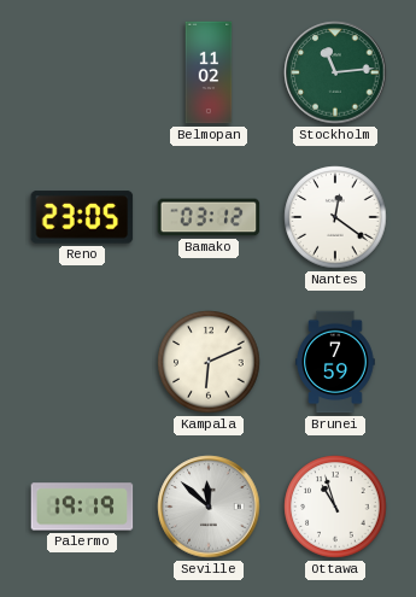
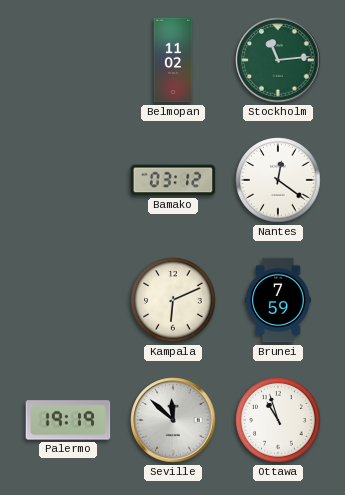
Reno: 23:05 -> none
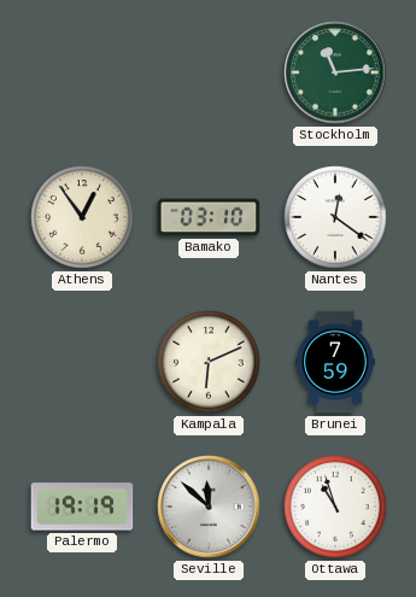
Belmopan: 11:02 -> none
Athens: none -> 12:54
Bamako: 03:12 -> 03:10
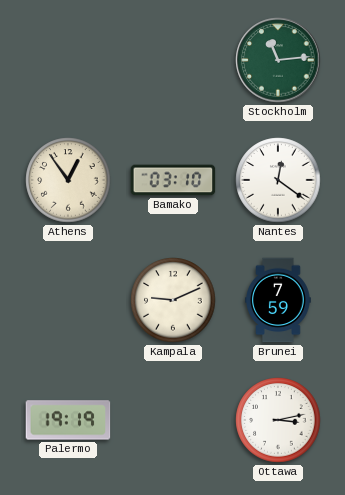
Kampala: 6:11 -> 9:11
Seville: 11:52 -> none
Ottawa: 10:57 -> 3:13
